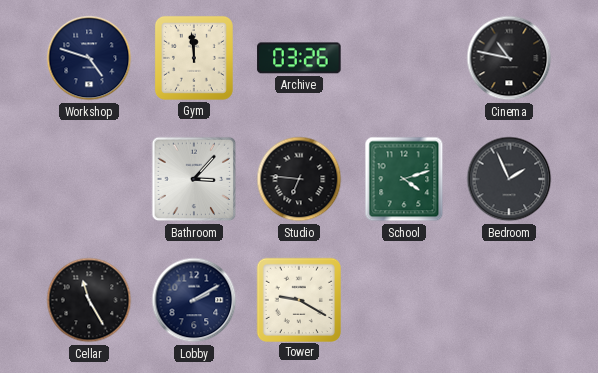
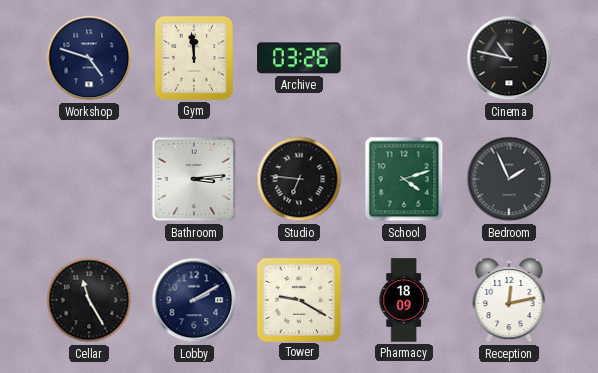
Bathroom: 3:07 -> 3:14
Pharmacy: none -> 18:09
Reception: none -> 12:13
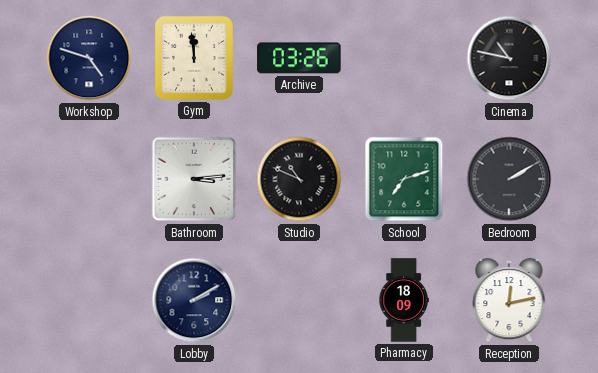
Studio: 6:46 -> 10:49
School: 4:12 -> 7:12
Bedroom: 1:56 -> 2:10
Cellar: 11:25 -> none
Tower: 9:20 -> none
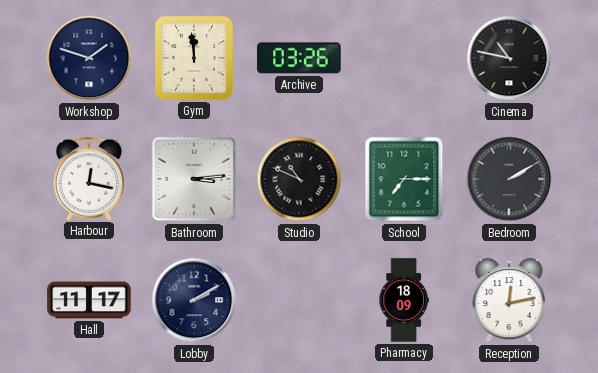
Workshop: 4:48 -> 1:48
Harbour: none -> 12:17
School: 7:12 -> 7:15
Hall: none -> 11:17
